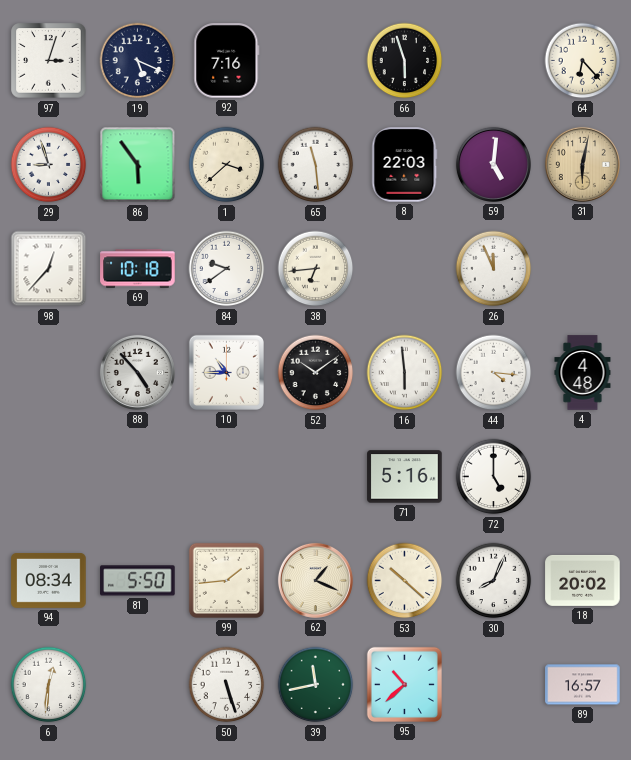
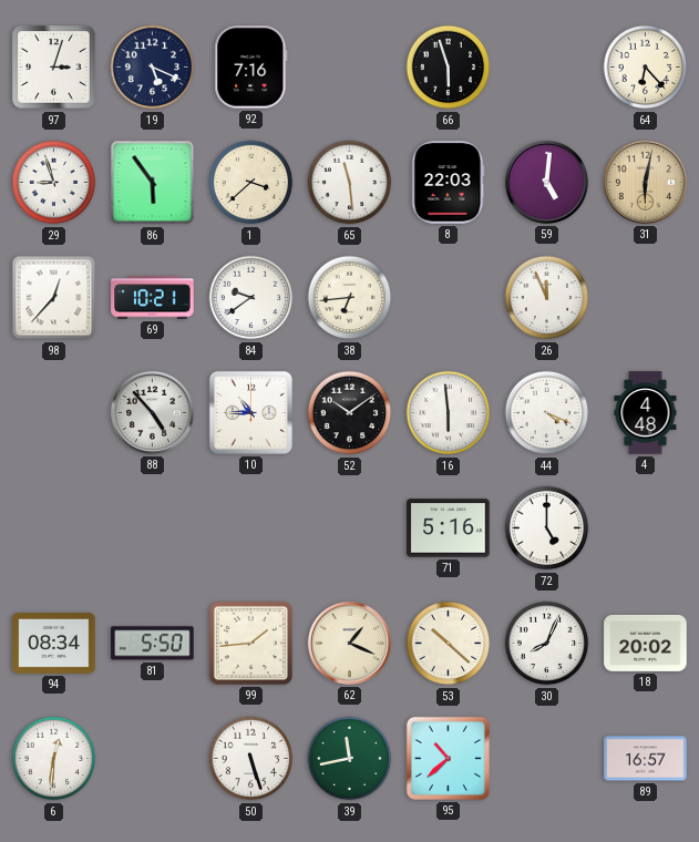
69: 10:18 -> 10:21
44: 4:16 -> 4:19
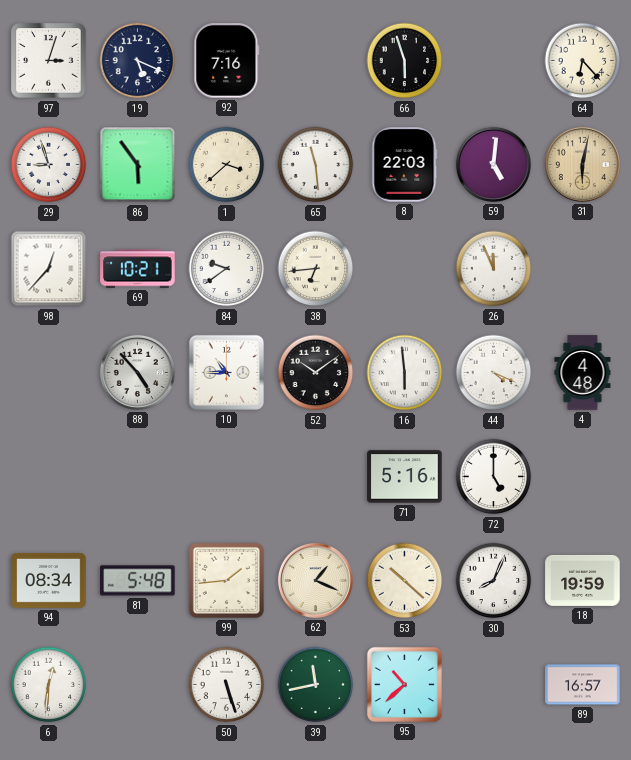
81: 5:50 -> 5:48
18: 20:02 -> 19:59
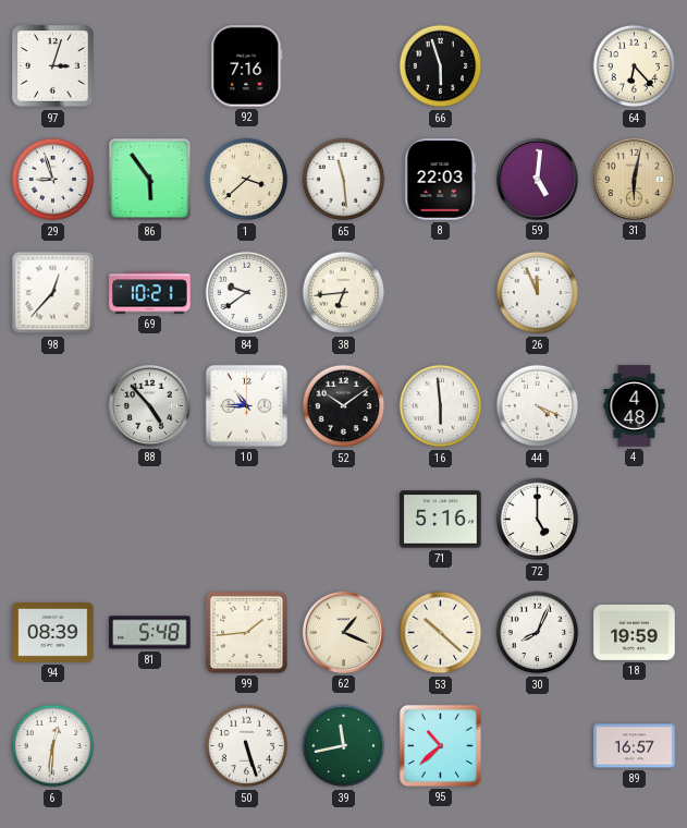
19: 5:19 -> none
94: 08:34 -> 08:39
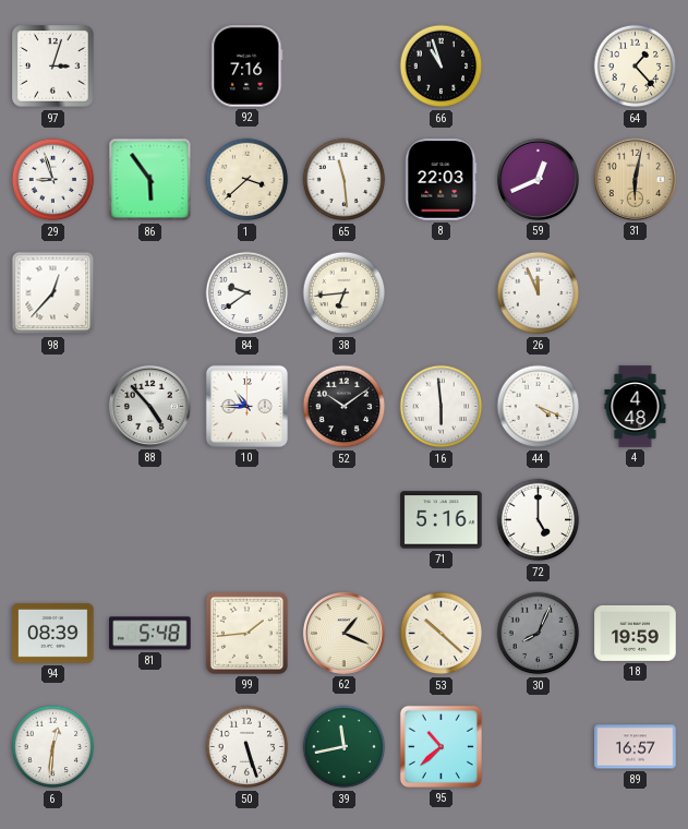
66: 5:57 -> 10:57
64: 6:23 -> 1:23
59: 5:01 -> 12:41
69: 10:21 -> none
30 dial: white -> grey
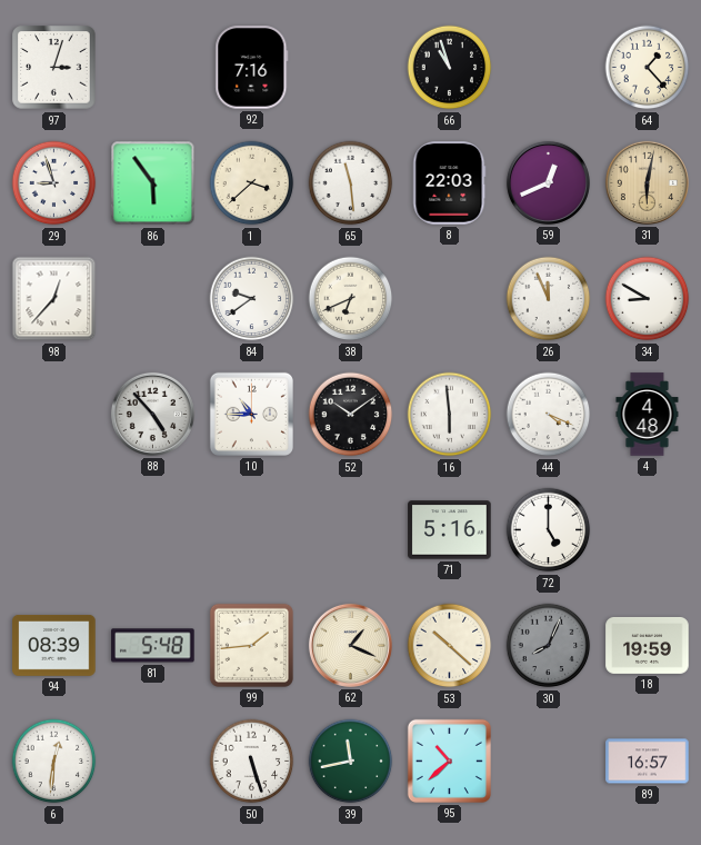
38: 6:44 -> 6:41
34: none -> 8:50
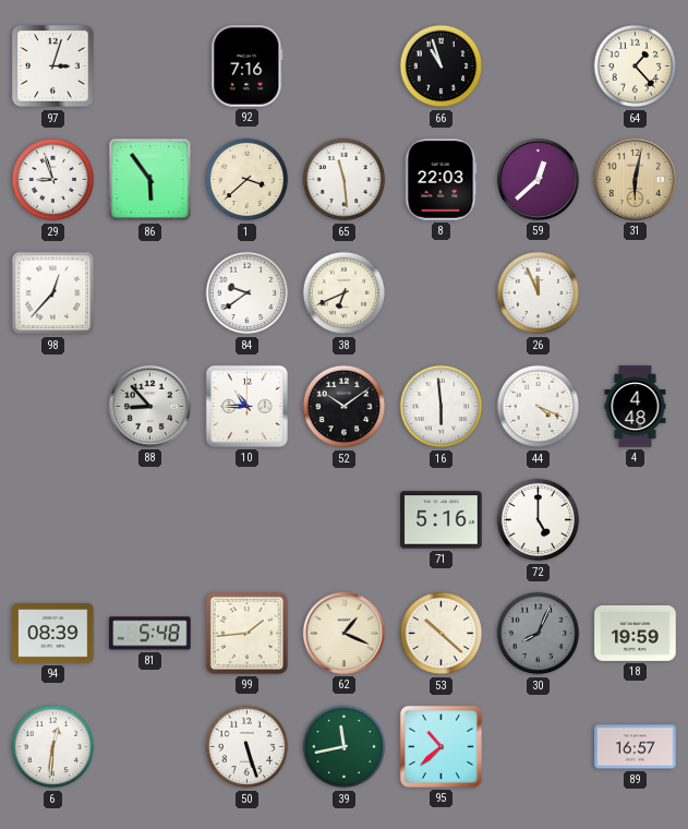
59: 12:41 -> 12:38
34: 8:50 -> none
88: 4:53 -> 8:53
